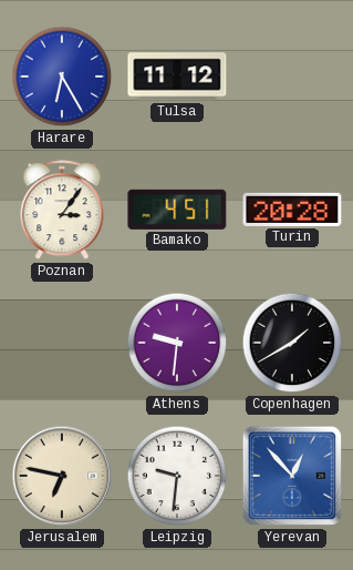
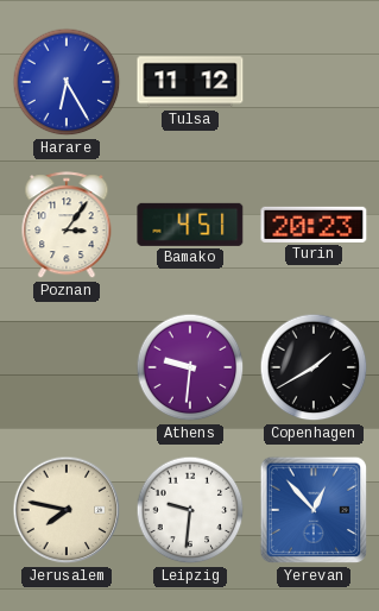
Turin: 20:28 -> 20:23
Jerusalem: 6:47 -> 7:47
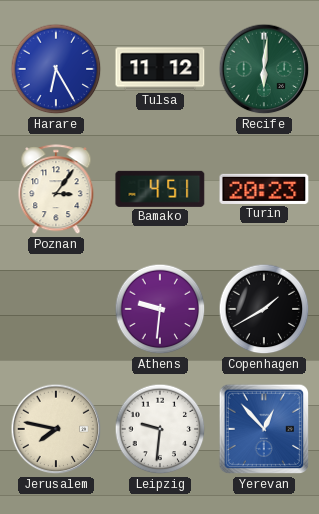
Recife: none -> 6:01
